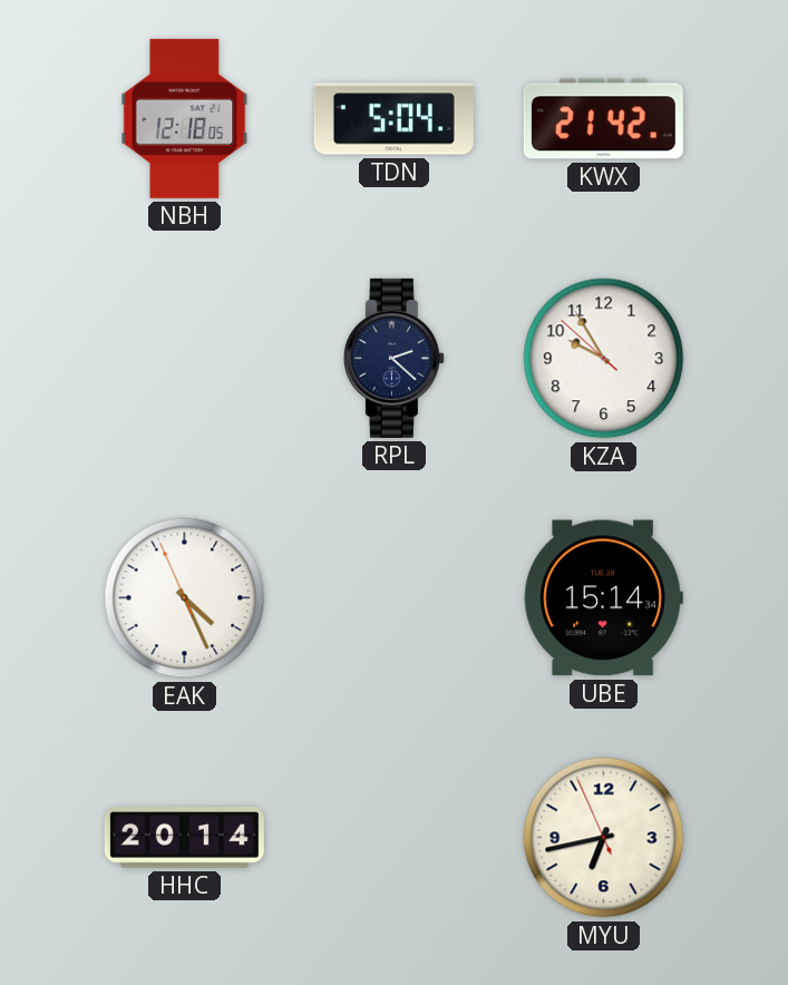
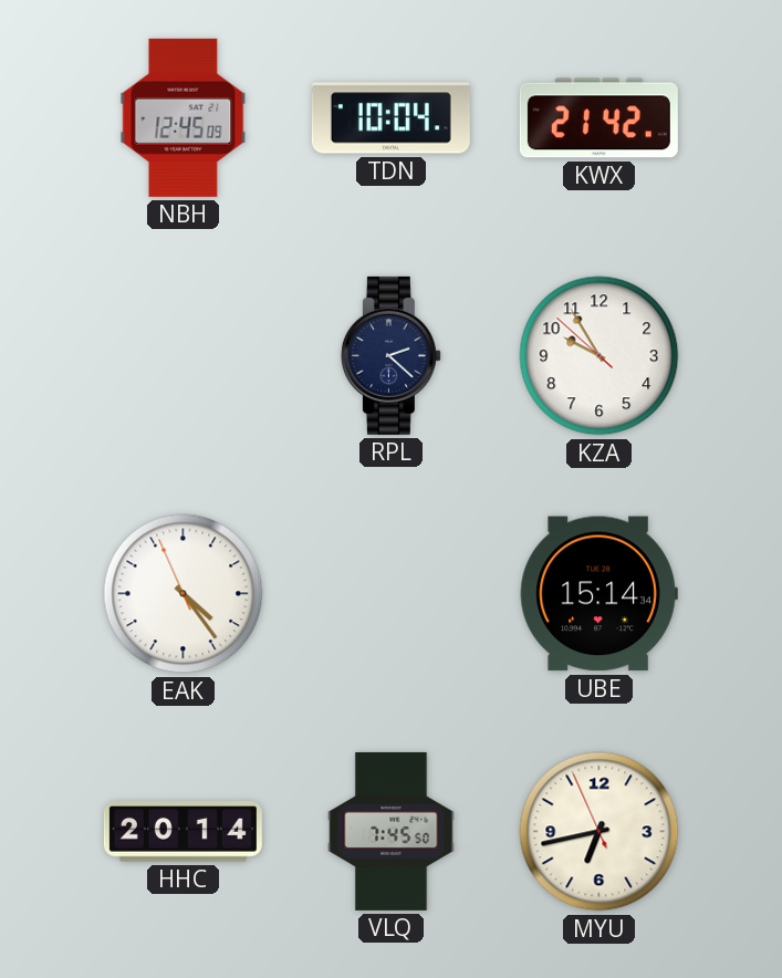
NBH: 12:18 -> 12:45
TDN: 5:04 -> 10:04
EAK: 4:25 -> 4:23
VLQ: none -> 7:45
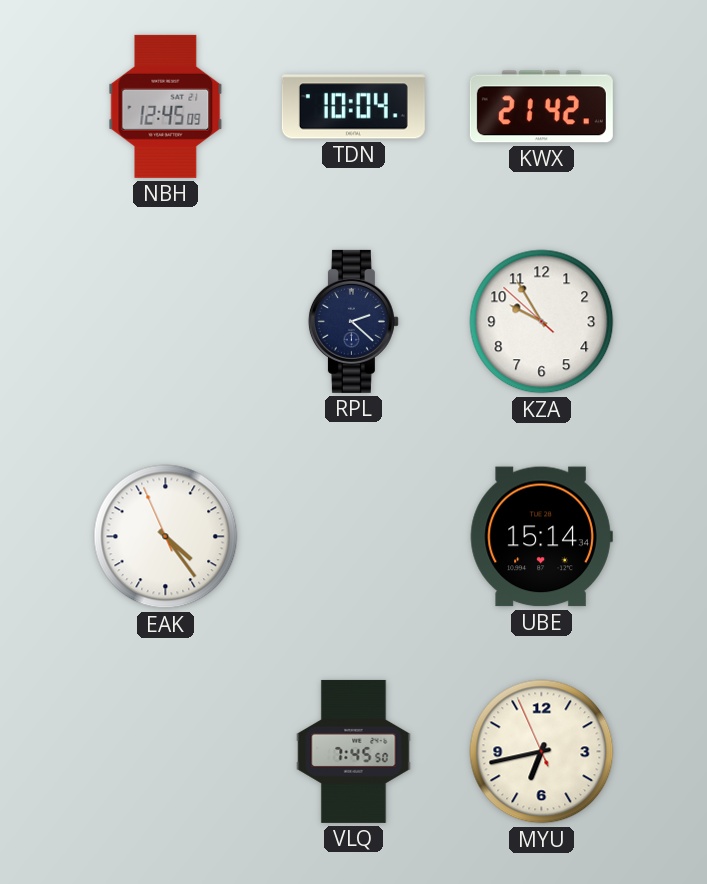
HHC: 20:14 -> none
